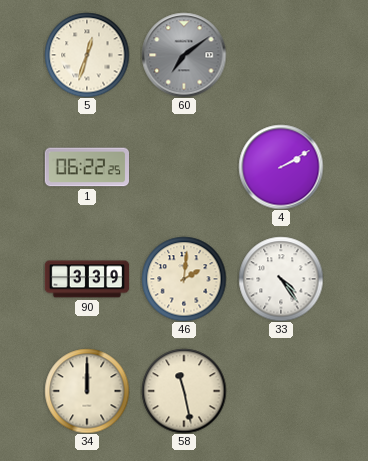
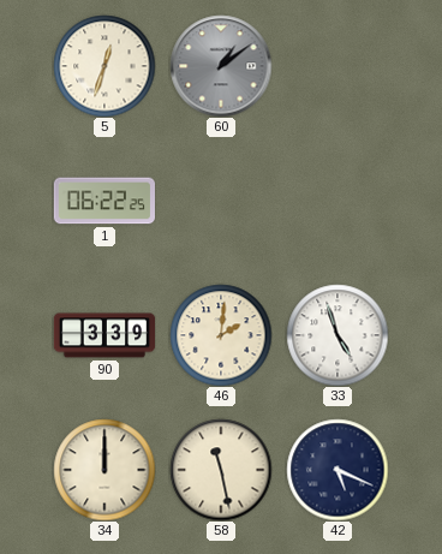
60: 7:09 -> 1:09
4: 2:10 -> none
33: 4:24 -> 4:57
42: none -> 5:19
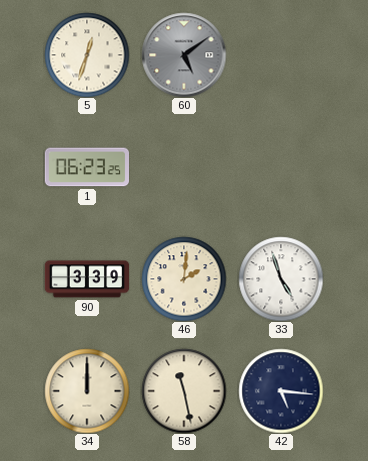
60: 1:09 -> 5:09
1: 06:22 -> 06:23
42: 5:19 -> 5:16
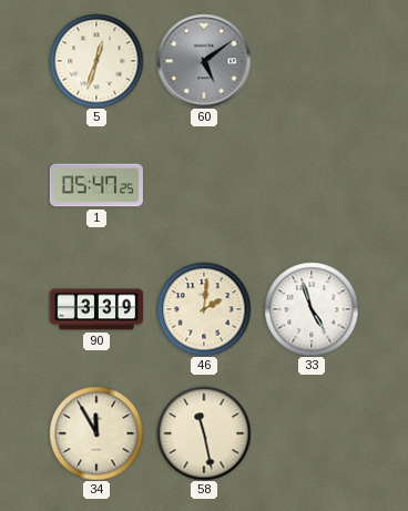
1: 06:23 -> 05:47
34: 12:00 -> 11:55
42: 5:16 -> none
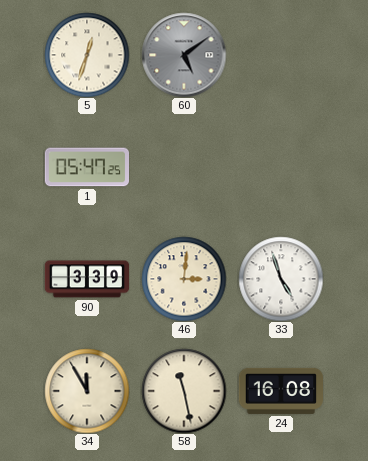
46: 2:01 -> 3:01
24: none -> 16:08
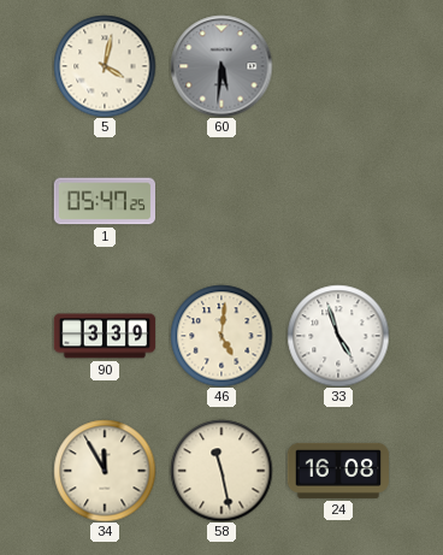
5: 12:33 -> 4:02
60: 5:09 -> 5:31
46: 3:01 -> 5:01
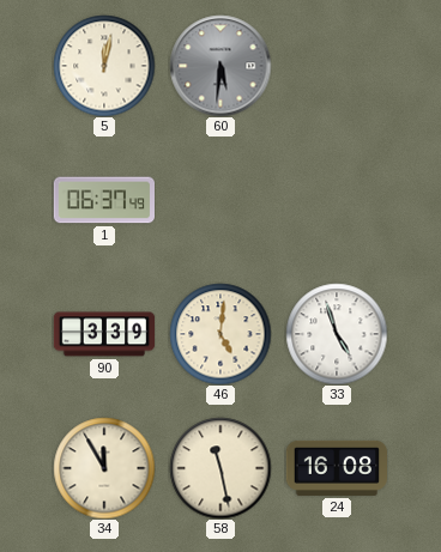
5: 4:02 -> 12:02
1: 05:47 -> 06:37
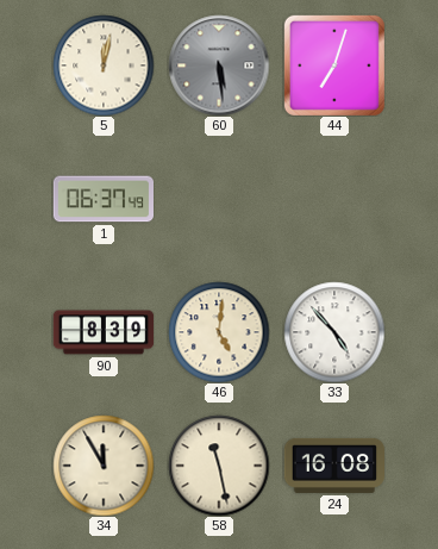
60: 5:31 -> 5:29
44: none -> 7:03
90: 3:39 -> 8:39
33: 4:57 -> 4:53
